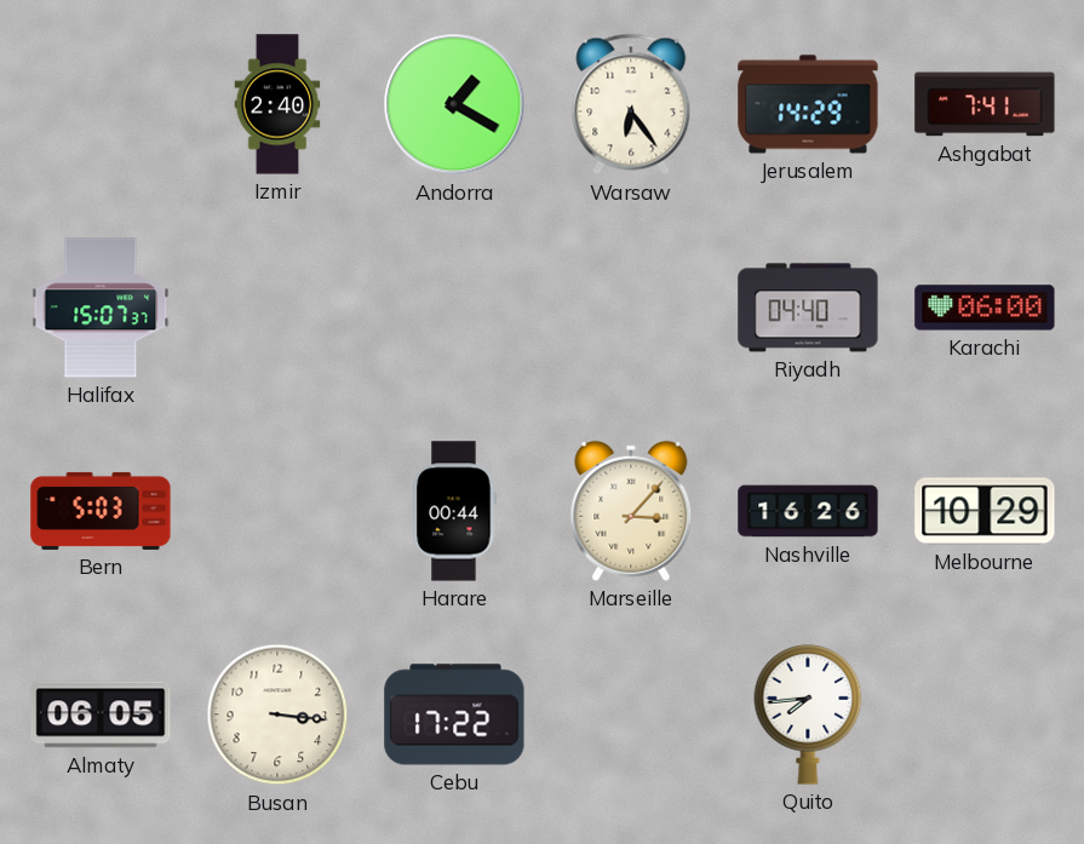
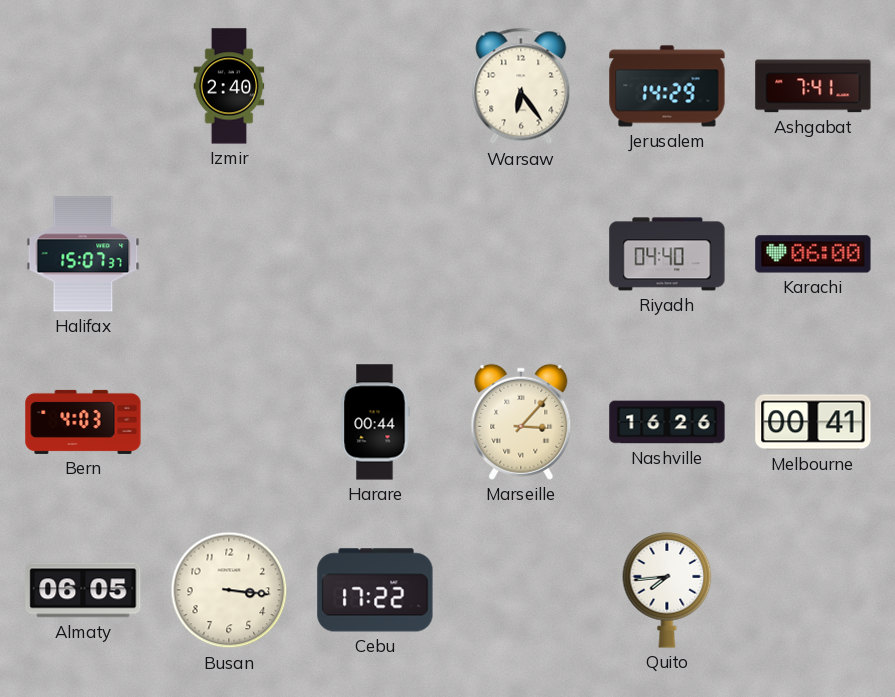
Andorra: 1:20 -> none
Bern: 5:03 -> 4:03
Melbourne: 10:29 -> 00:41
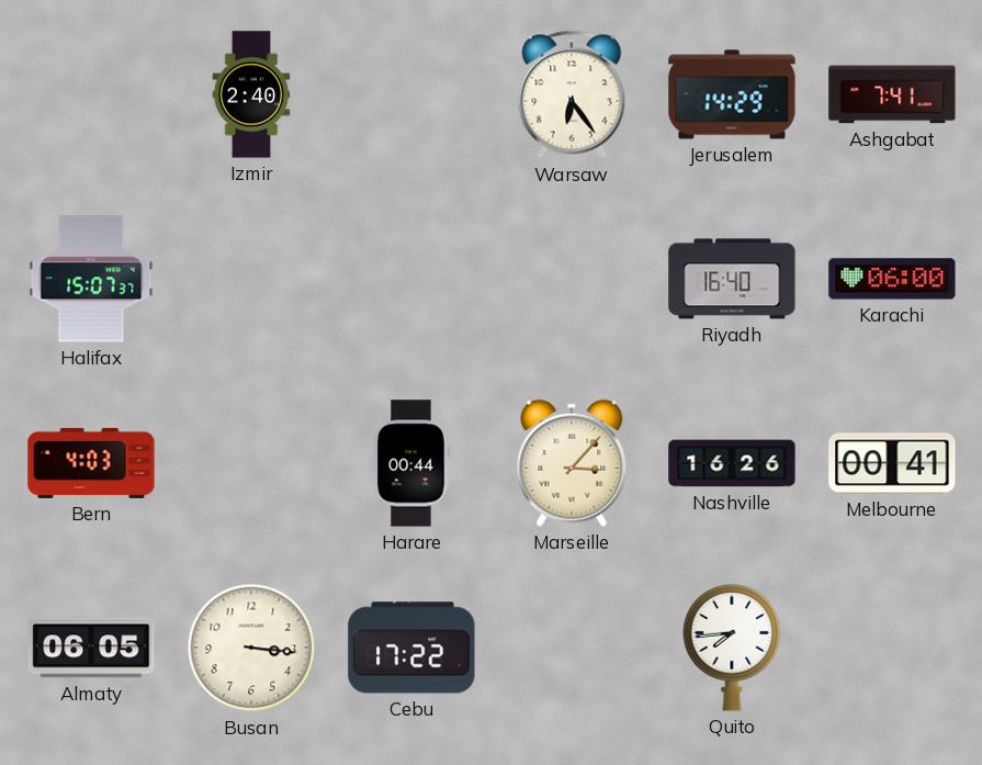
Riyadh: 04:40 -> 16:40
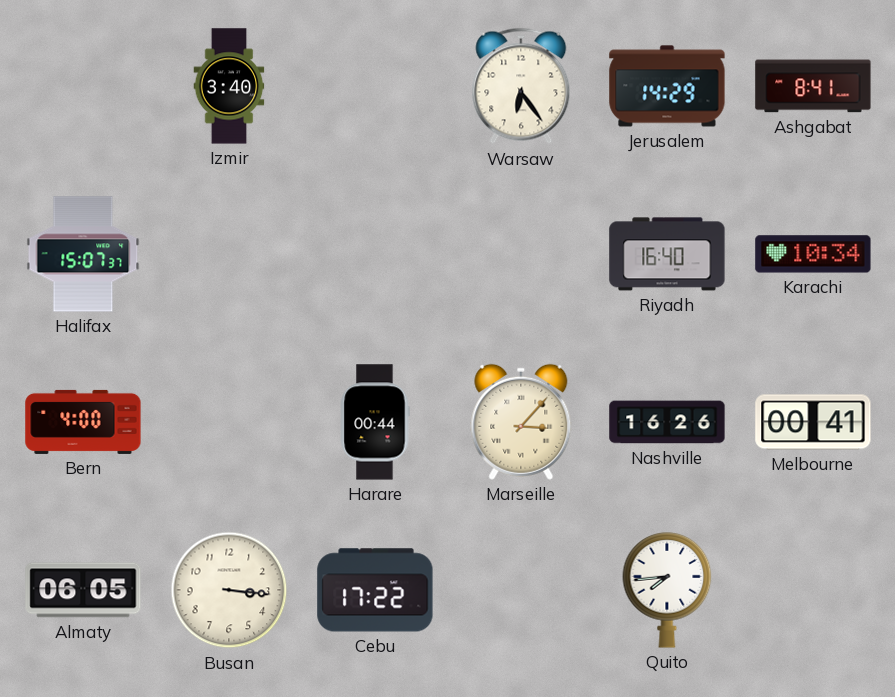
Izmir: 2:40 -> 3:40
Ashgabat: 7:41 -> 8:41
Karachi: 06:00 -> 10:34
Bern: 4:03 -> 4:00
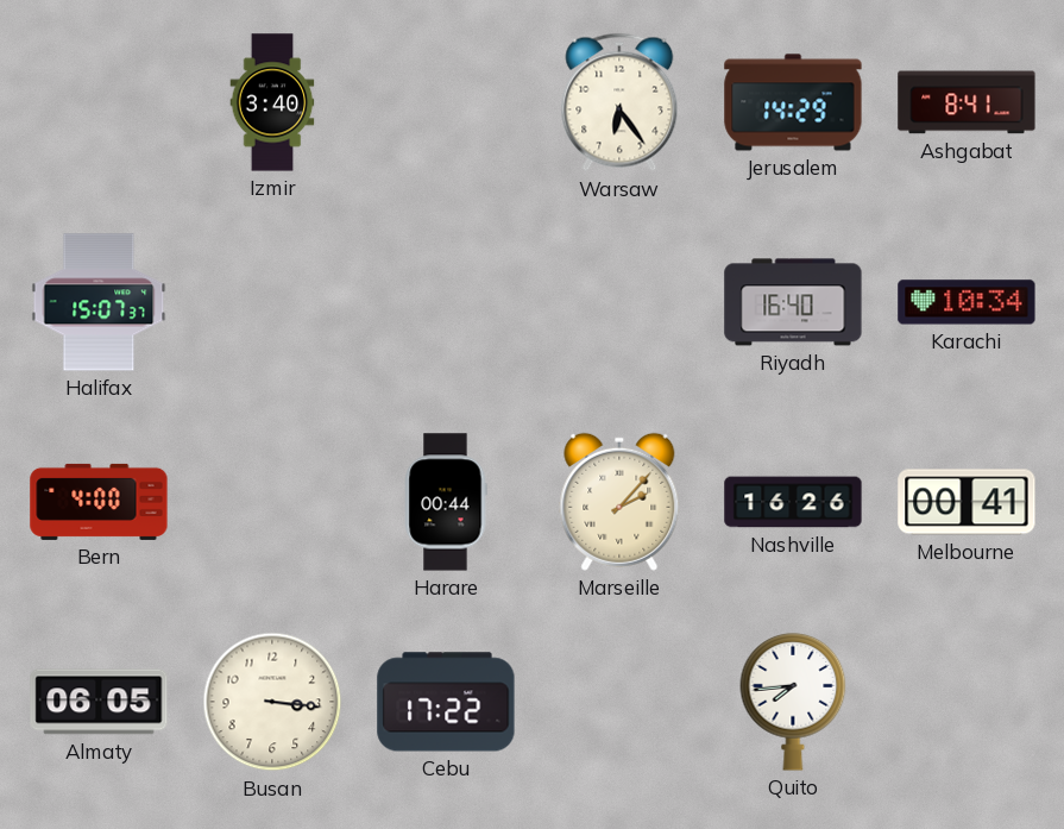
Marseille: 3:07 -> 2:07
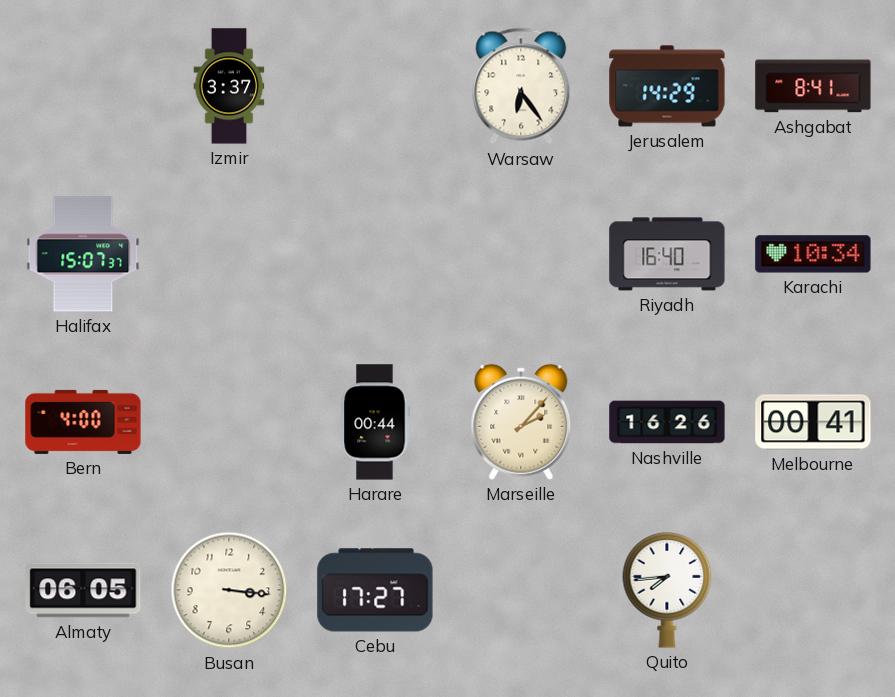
Izmir: 3:40 -> 3:37
Cebu: 17:22 -> 17:27
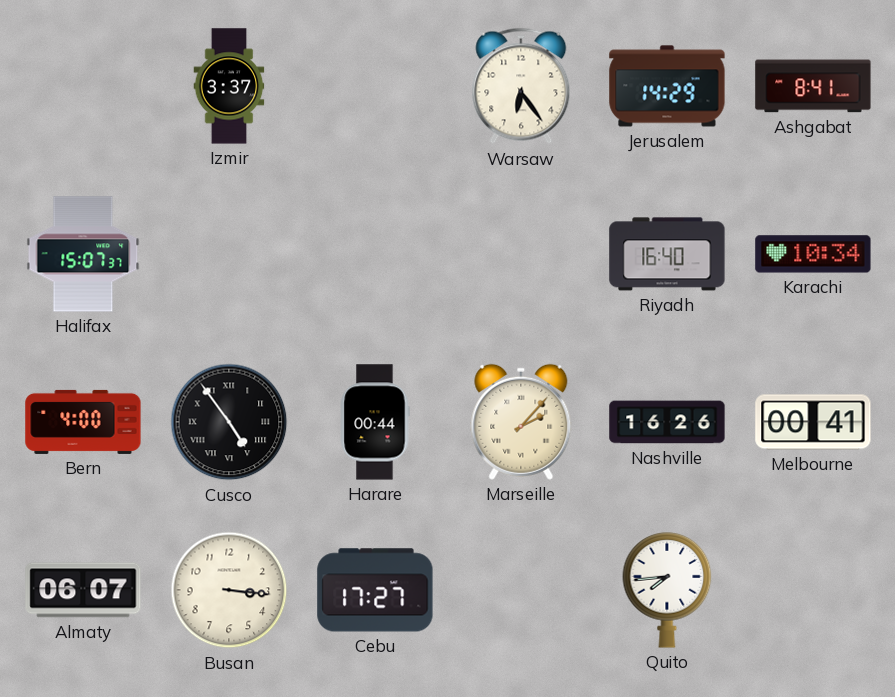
Cusco: none -> 4:54
Almaty: 06:05 -> 06:07
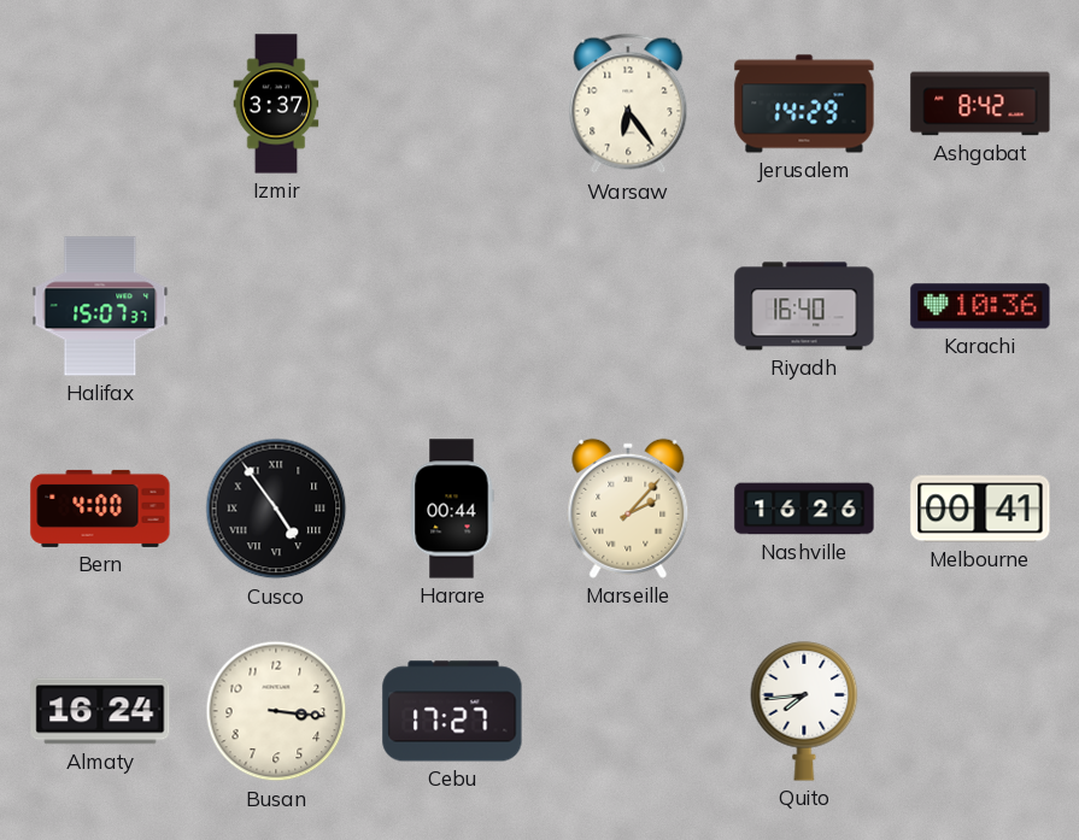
Ashgabat: 8:41 -> 8:42
Karachi: 10:34 -> 10:36
Almaty: 06:07 -> 16:24
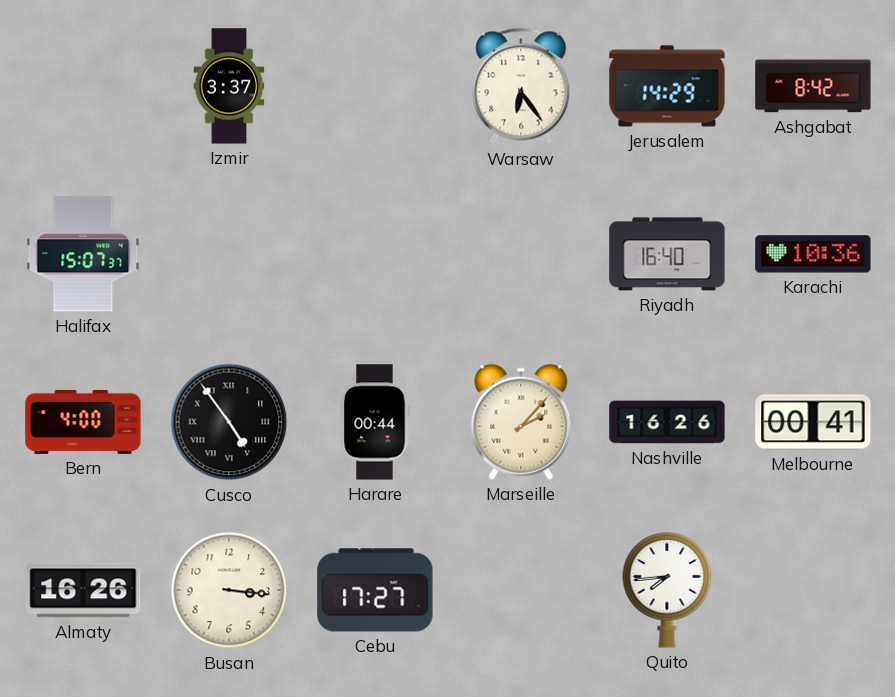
Almaty: 16:24 -> 16:26
